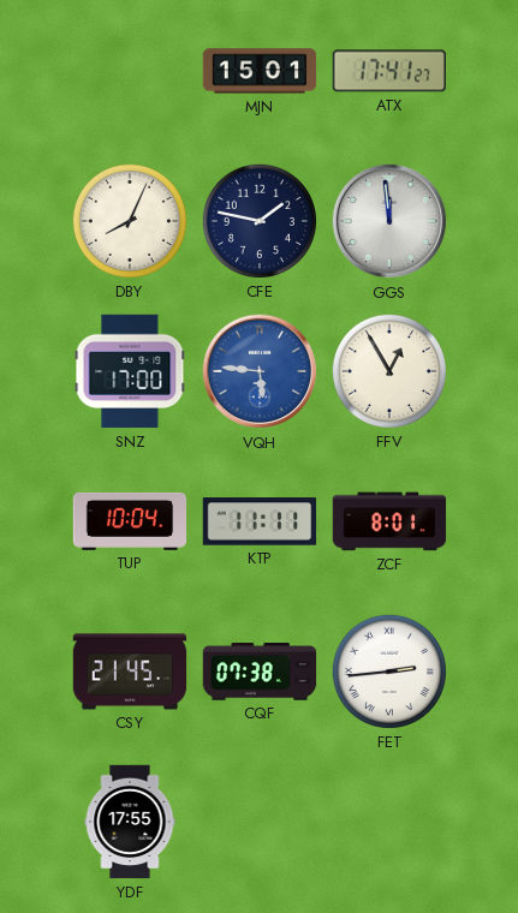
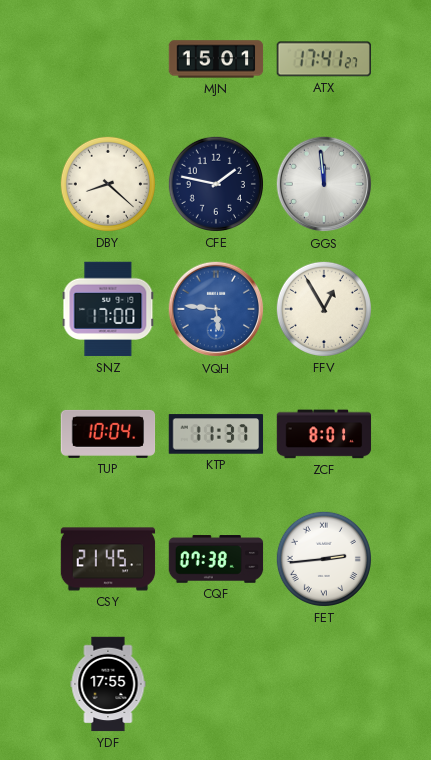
DBY: 8:04 -> 8:22
KTP: 11:11 -> 11:37
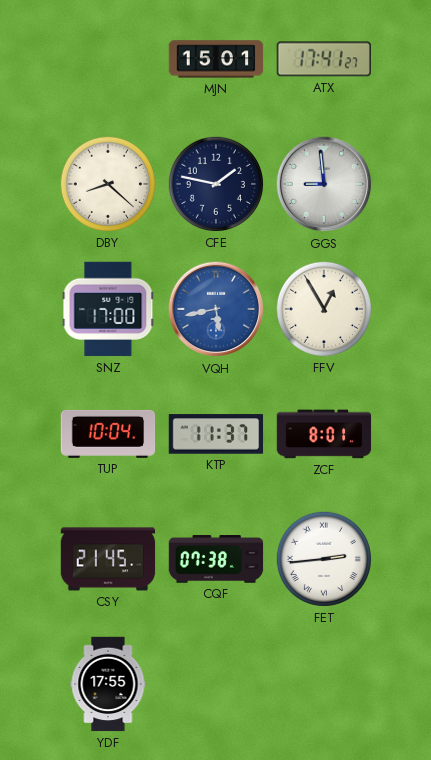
GGS: 11:59 -> 8:59
VQH: 5:46 -> 5:43
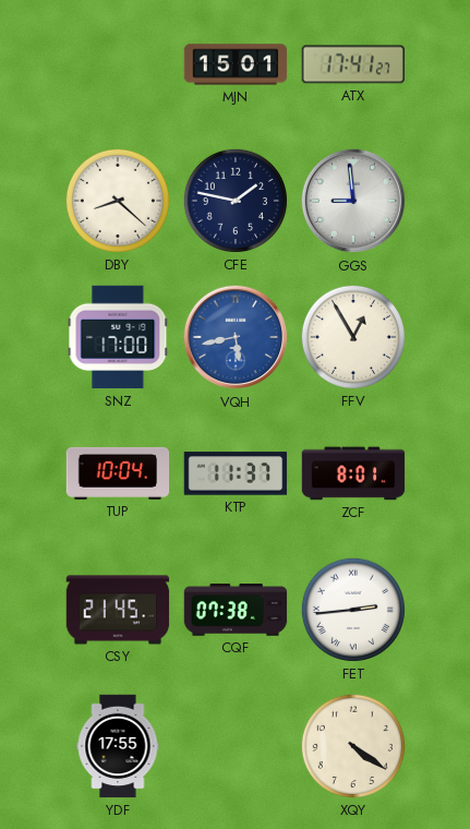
XQY: none -> 4:21
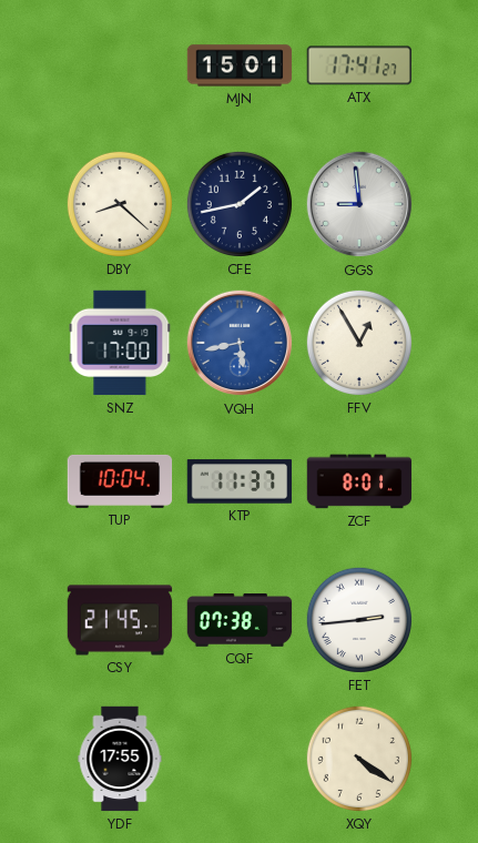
CFE: 1:47 -> 1:43
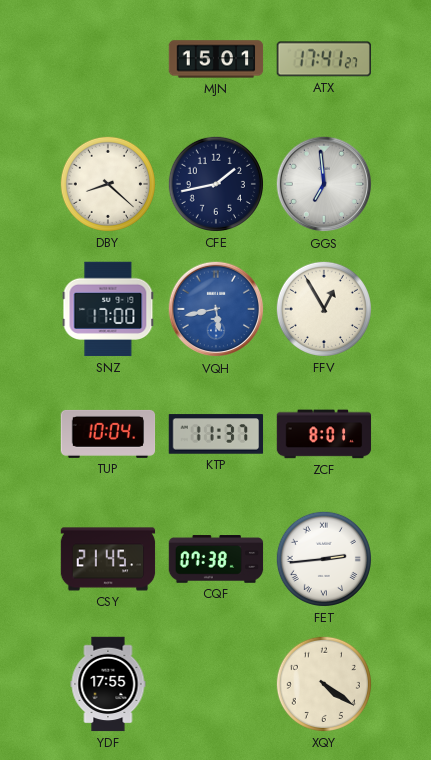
GGS: 8:59 -> 6:59
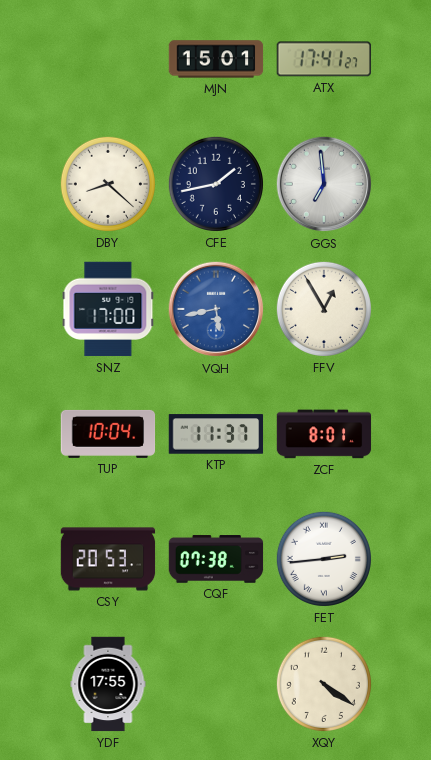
CSY: 21:45 -> 20:53
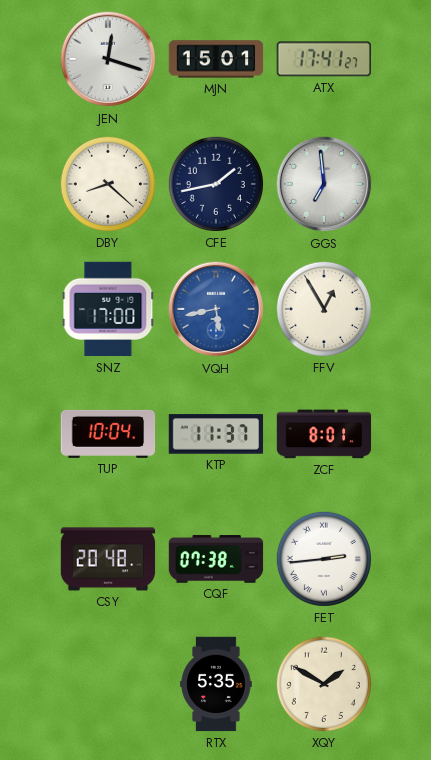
JEN: none -> 12:18
CSY: 20:53 -> 20:48
YDF: 17:55 -> none
RTX: none -> 5:35
XQY: 4:21 -> 1:50
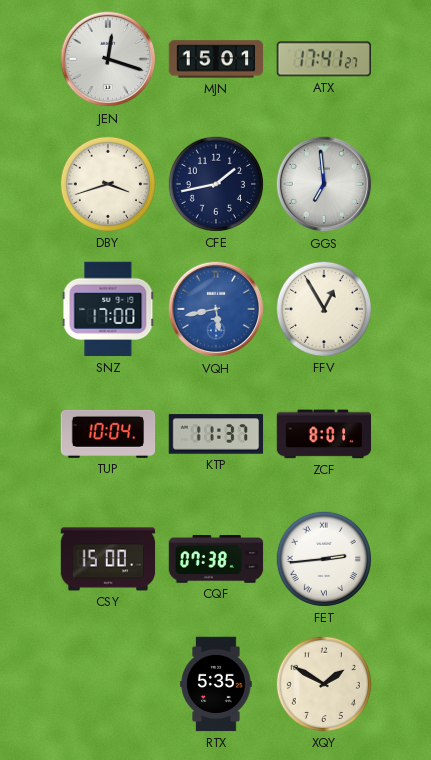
DBY: 8:22 -> 3:42
CSY: 20:48 -> 15:00
